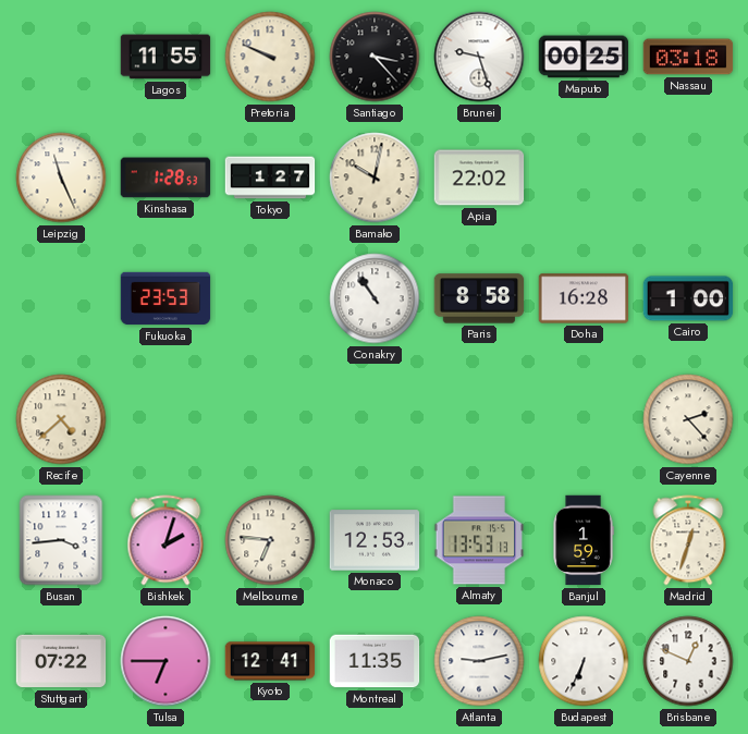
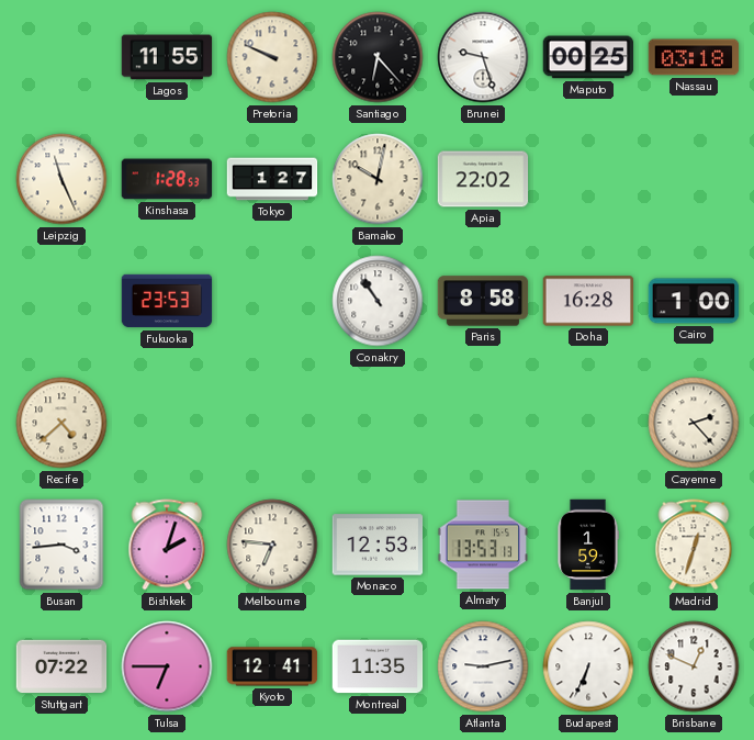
Santiago: 3:23 -> 6:23
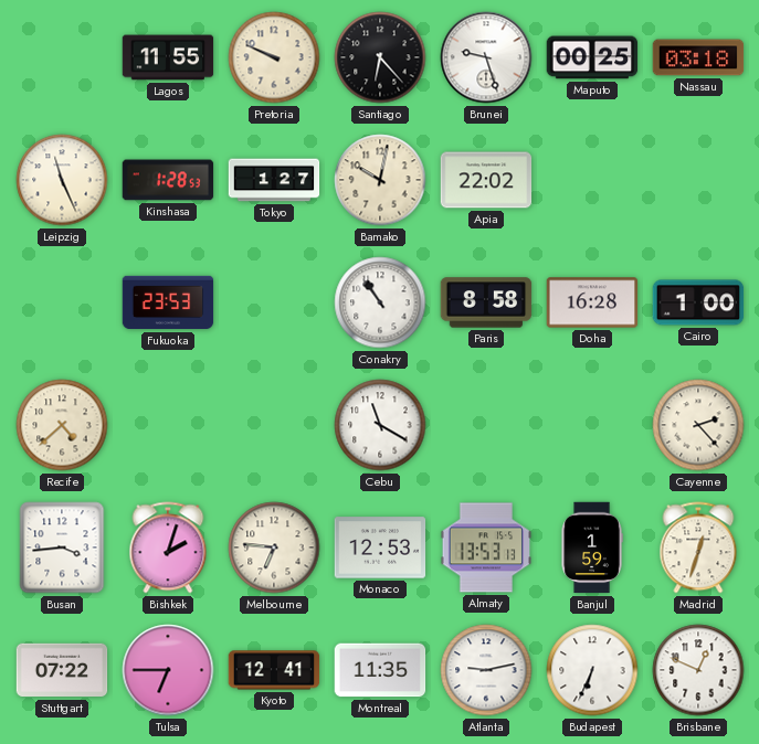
Cebu: none -> 11:20
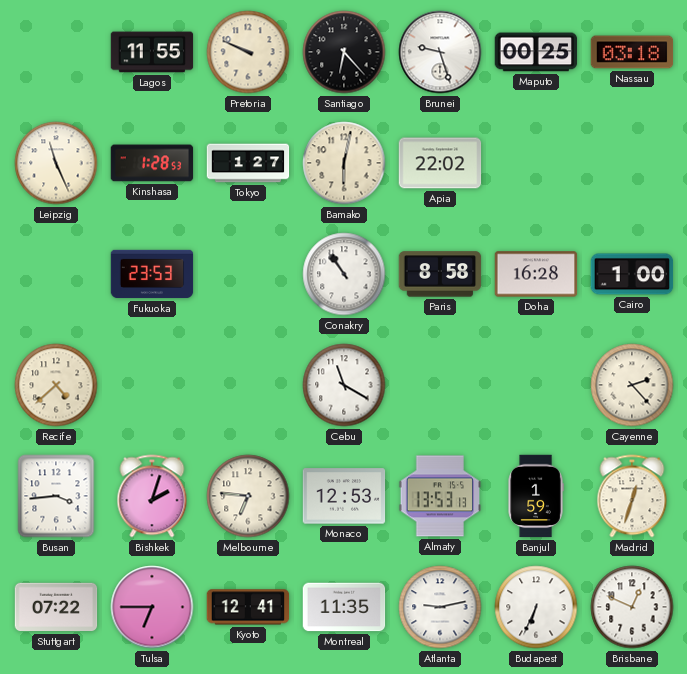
Bamako: 10:02 -> 6:02
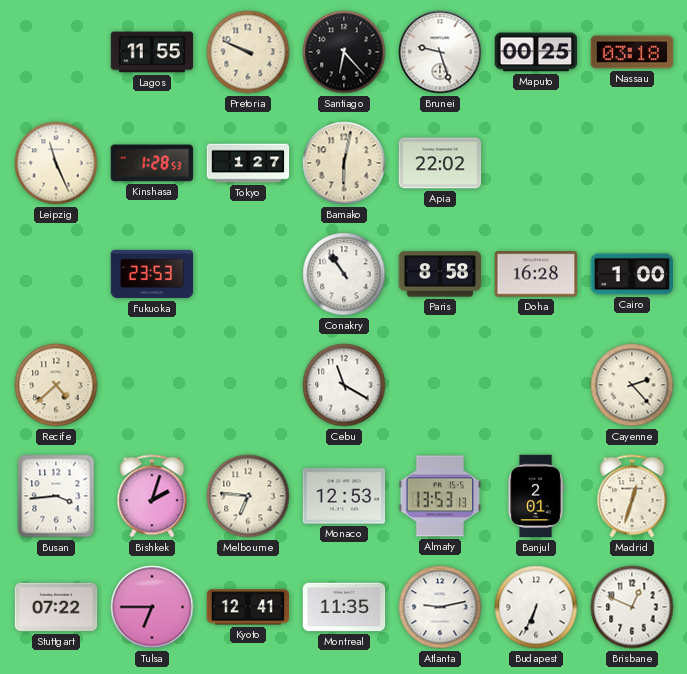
Banjul: 1:59 -> 2:01
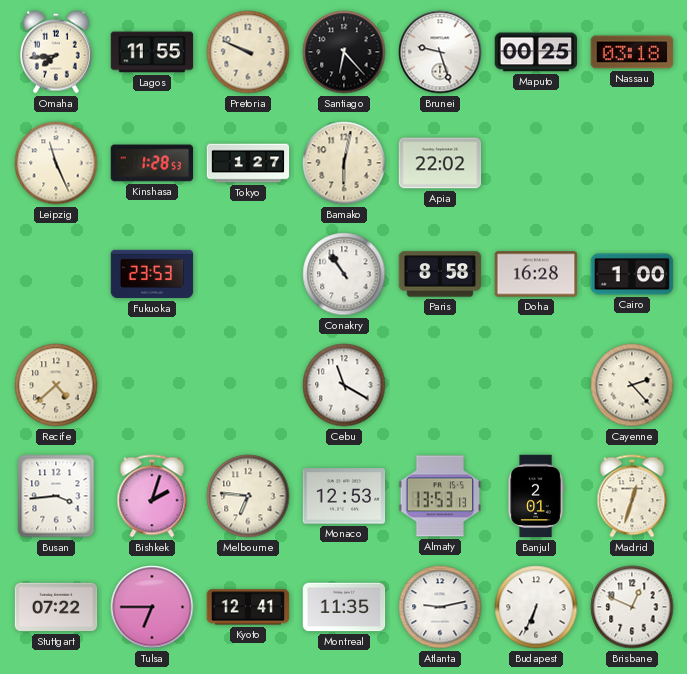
Omaha: none -> 7:44
